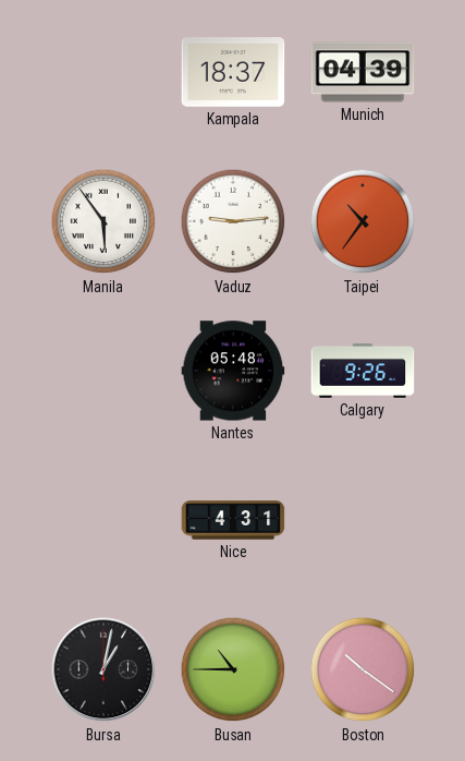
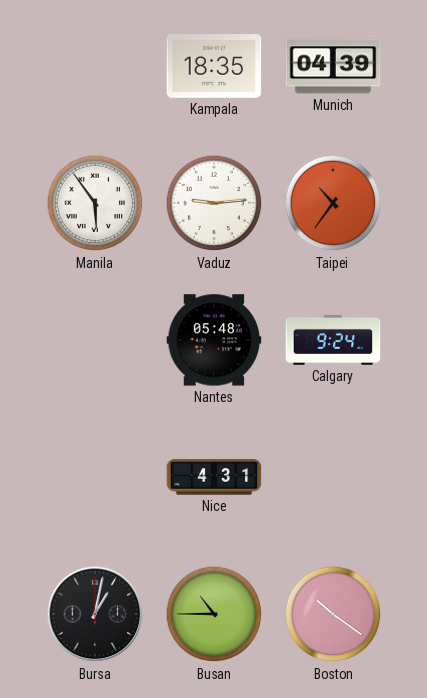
Kampala: 18:37 -> 18:35
Calgary: 9:26 -> 9:24
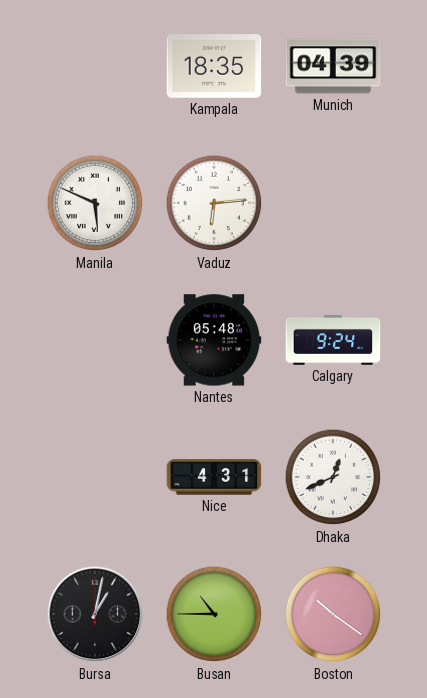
Manila: 5:54 -> 5:49
Vaduz: 9:14 -> 6:14
Taipei: 10:36 -> none
Dhaka: none -> 12:41
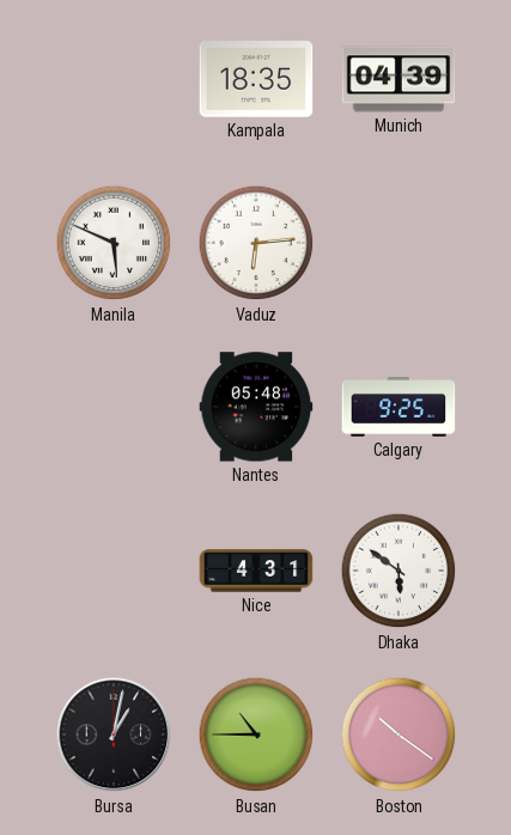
Calgary: 9:24 -> 9:25
Dhaka: 12:41 -> 5:51
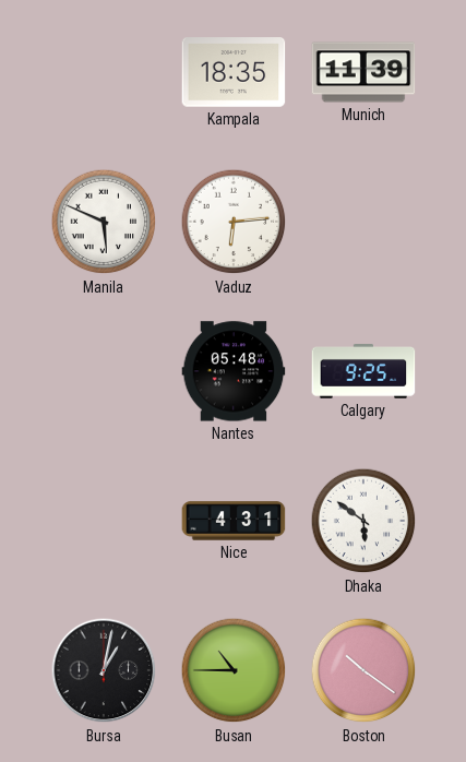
Munich: 04:39 -> 11:39
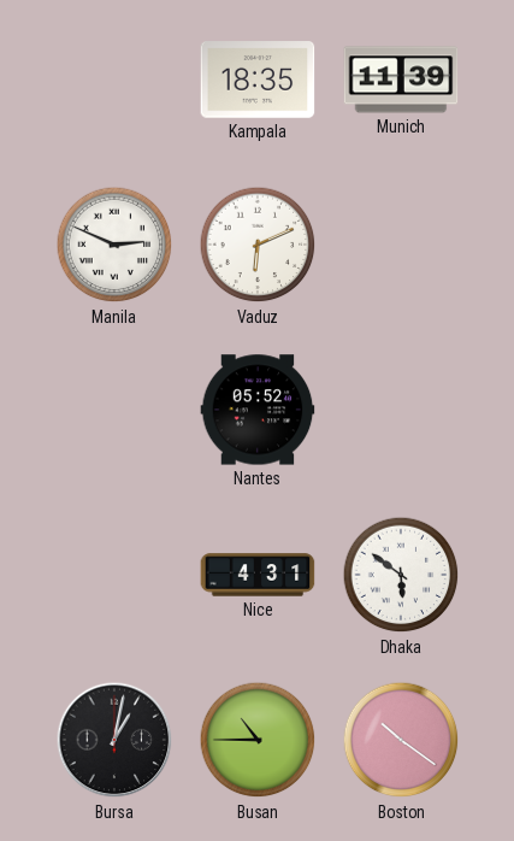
Manila: 5:49 -> 2:49
Vaduz: 6:14 -> 6:11
Nantes: 05:48 -> 05:52
Calgary: 9:25 -> none
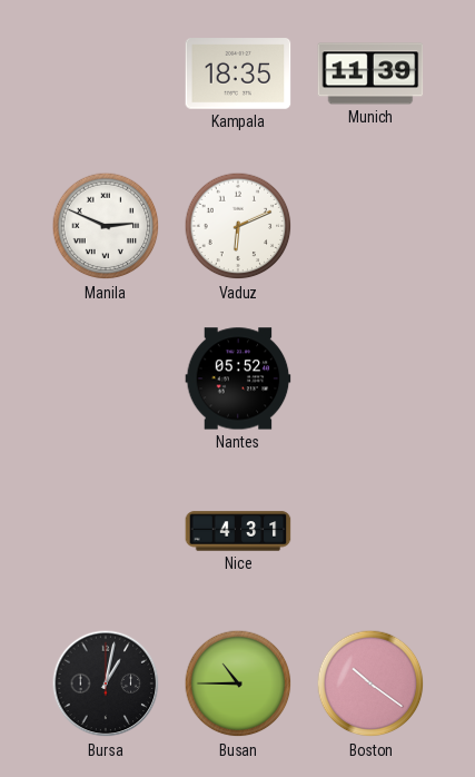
Dhaka: 5:51 -> none
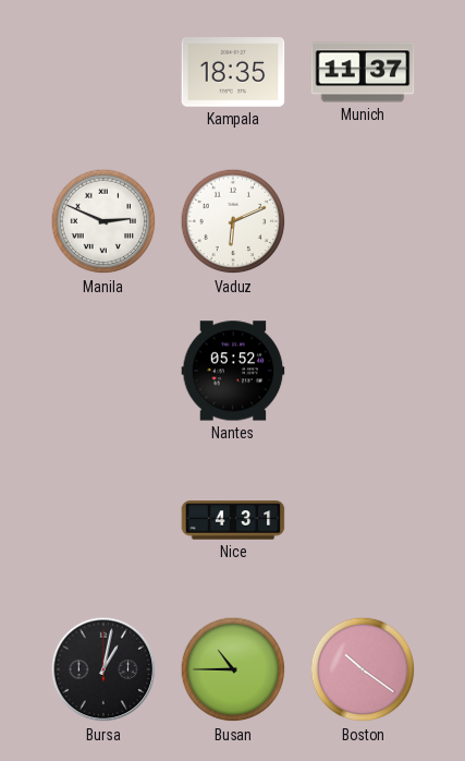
Munich: 11:39 -> 11:37
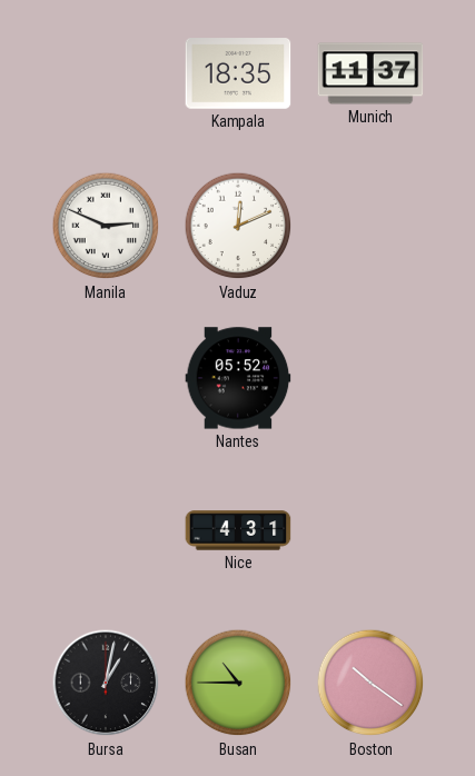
Vaduz: 6:11 -> 12:11
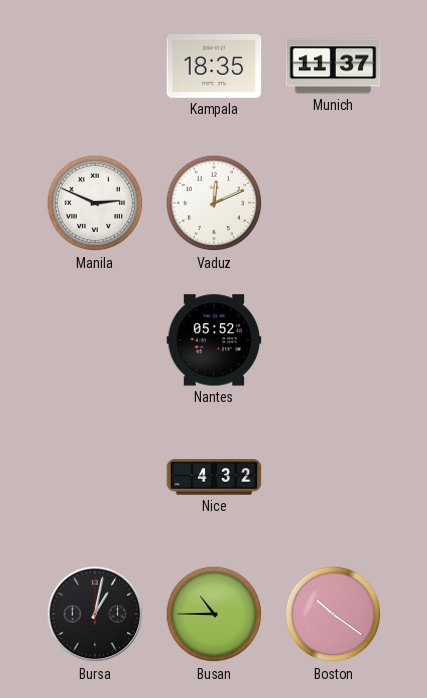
Nice: 4:31 -> 4:32
